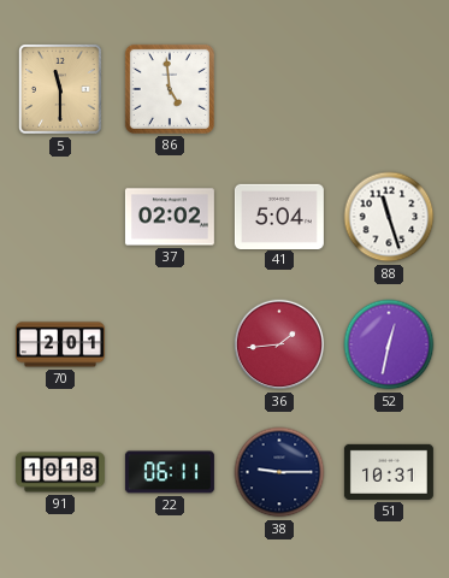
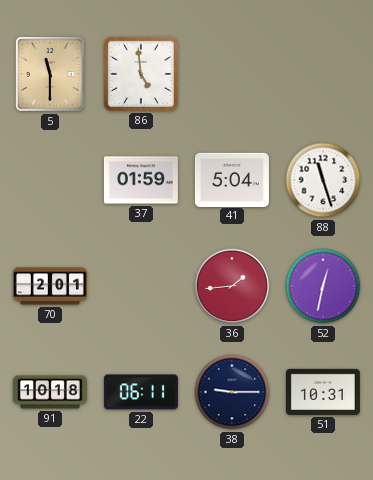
37: 02:02 -> 01:59
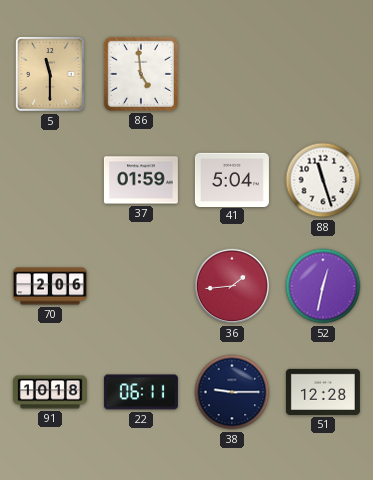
70: 2:01 -> 2:06
51: 10:31 -> 12:28
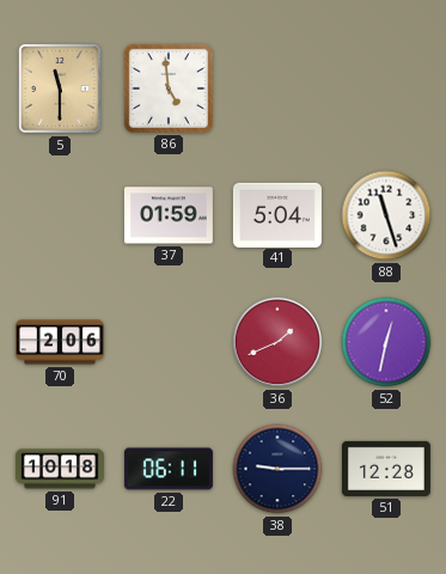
36: 1:44 -> 1:41
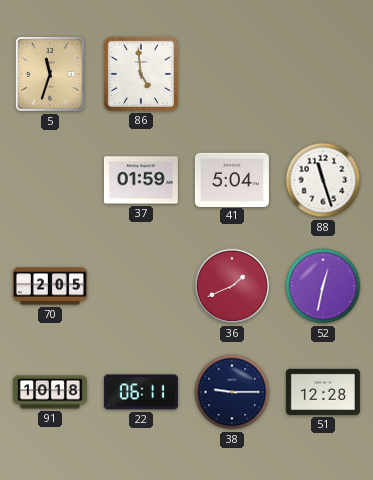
5: 11:30 -> 11:33
70: 2:06 -> 2:05
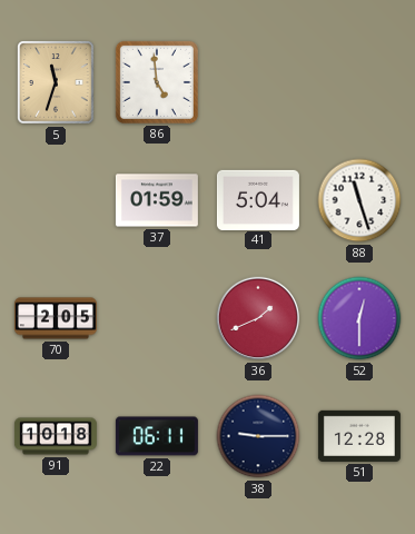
52: 12:32 -> 12:30
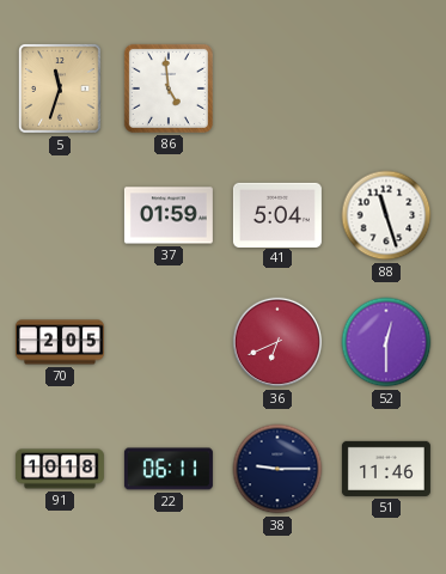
36: 1:41 -> 6:41
51: 12:28 -> 11:46
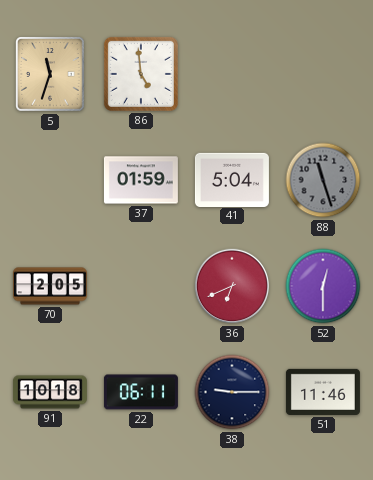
88 dial: white -> grey
